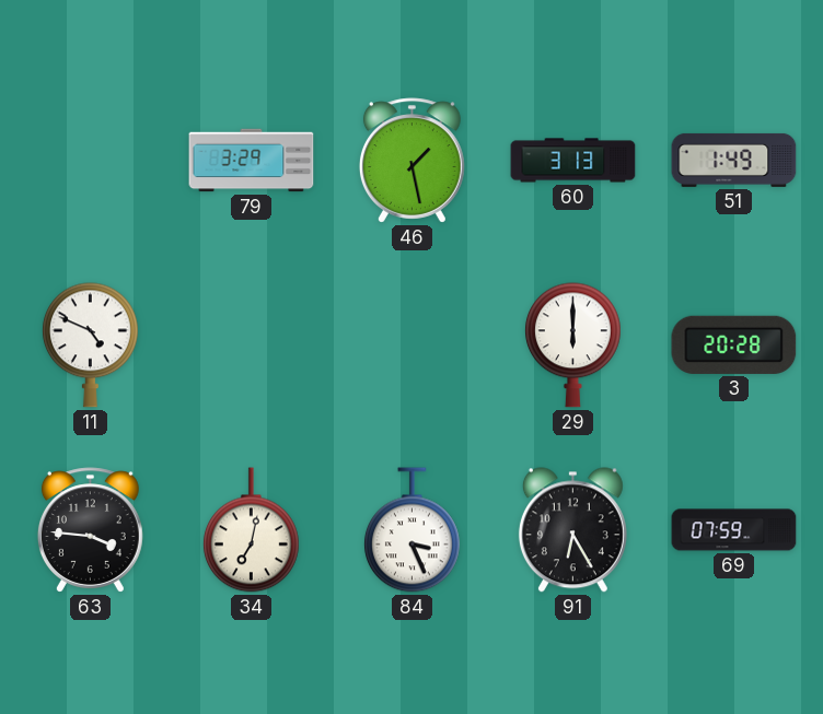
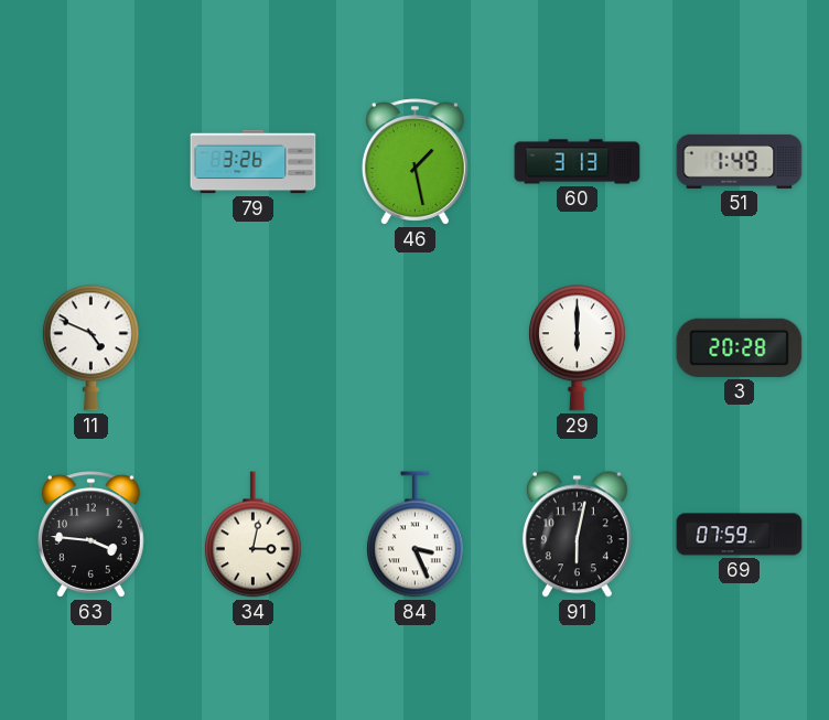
79: 3:29 -> 3:26
34: 7:02 -> 3:02
91: 6:25 -> 6:02
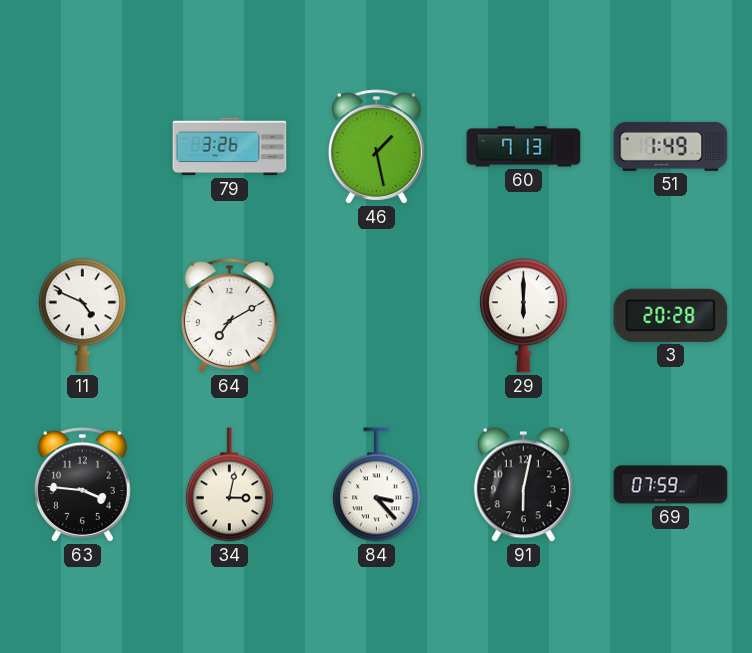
60: 3:13 -> 7:13
64: none -> 7:10
84: 3:26 -> 3:23
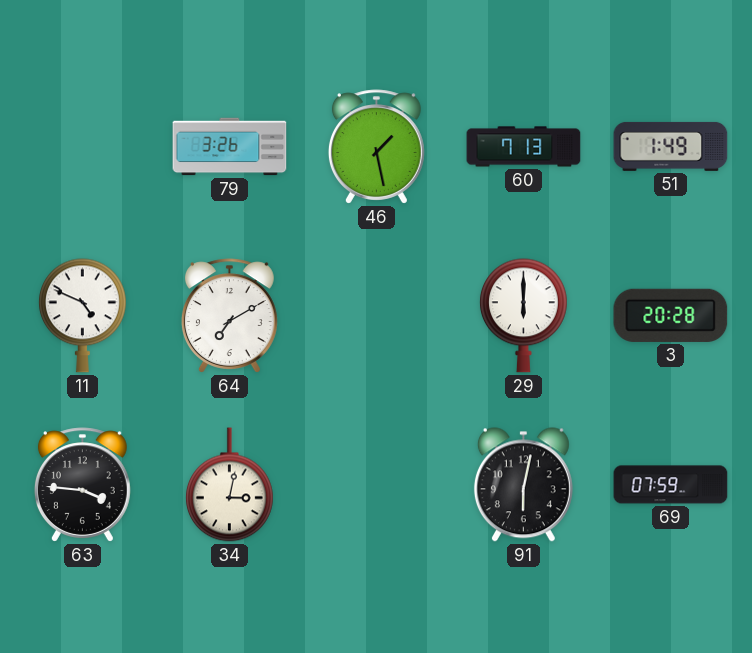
84: 3:23 -> none
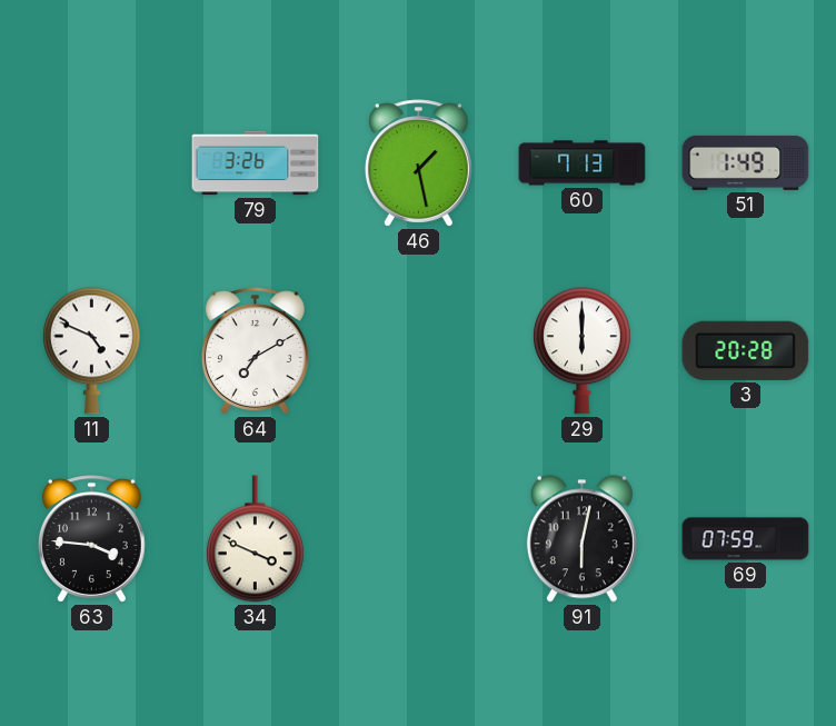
34: 3:02 -> 3:49
